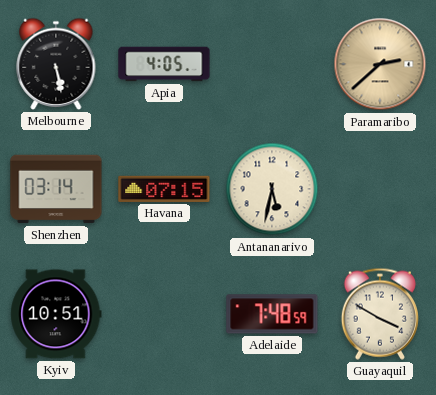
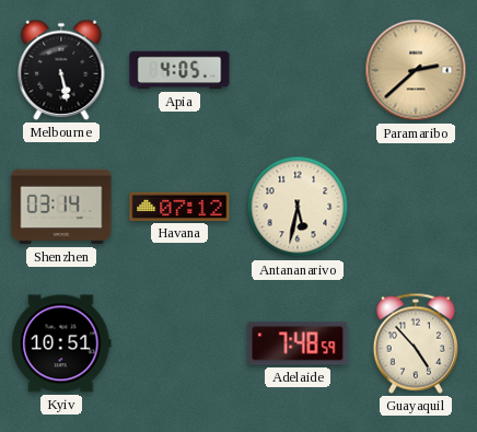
Havana: 07:15 -> 07:12
Guayaquil: 3:50 -> 4:53
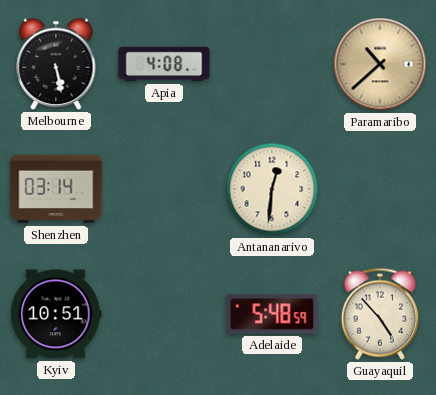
Apia: 4:05 -> 4:08
Paramaribo: 2:38 -> 10:38
Havana: 07:12 -> none
Antananarivo: 5:32 -> 12:31
Adelaide: 7:48 -> 5:48
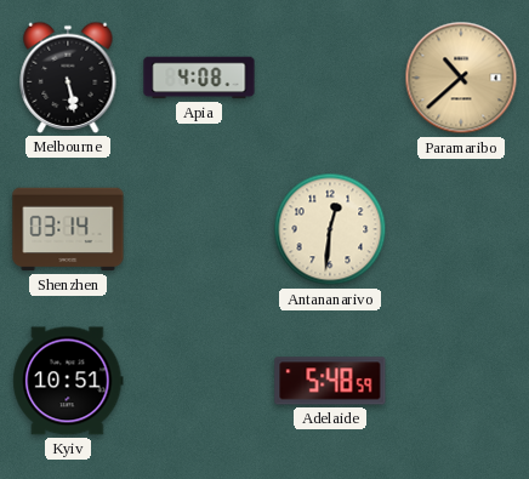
Guayaquil: 4:53 -> none
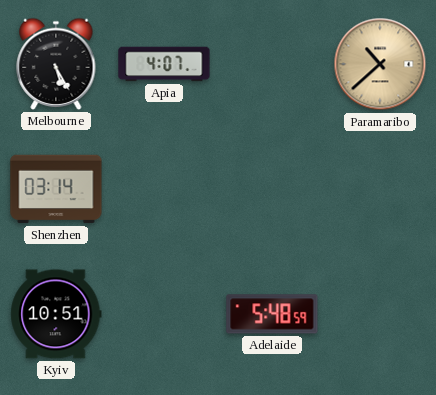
Melbourne: 5:28 -> 5:25
Apia: 4:08 -> 4:07
Antananarivo: 12:31 -> none
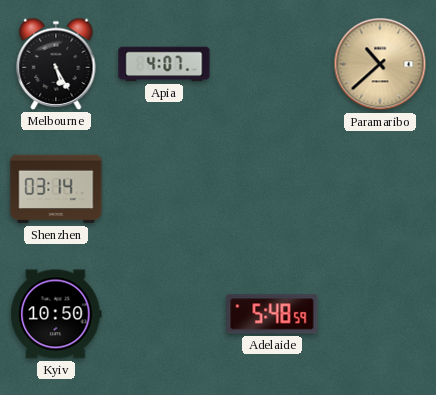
Kyiv: 10:51 -> 10:50
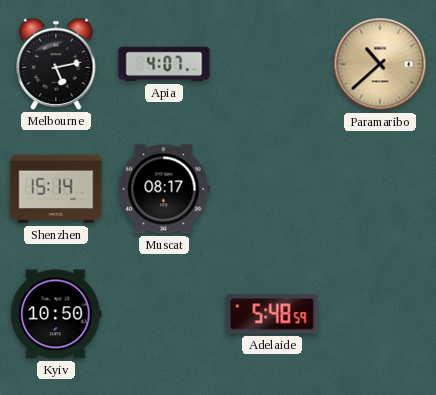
Melbourne: 5:25 -> 5:13
Shenzhen: 03:14 -> 15:14
Muscat: none -> 08:17
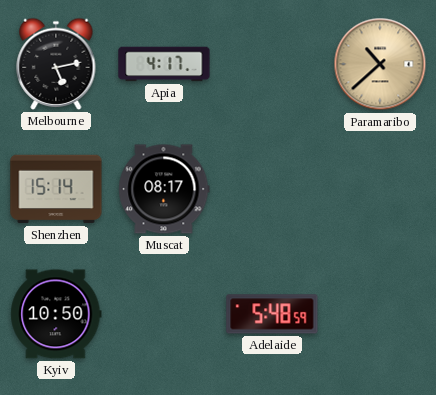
Apia: 4:07 -> 4:17
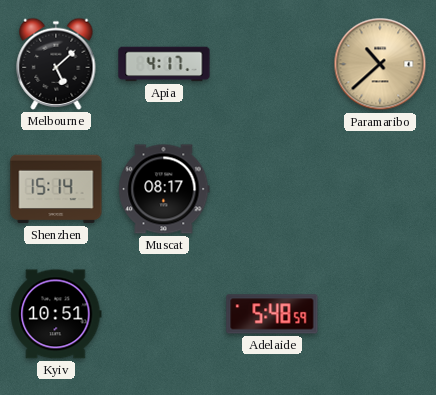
Melbourne: 5:13 -> 5:08
Kyiv: 10:50 -> 10:51
